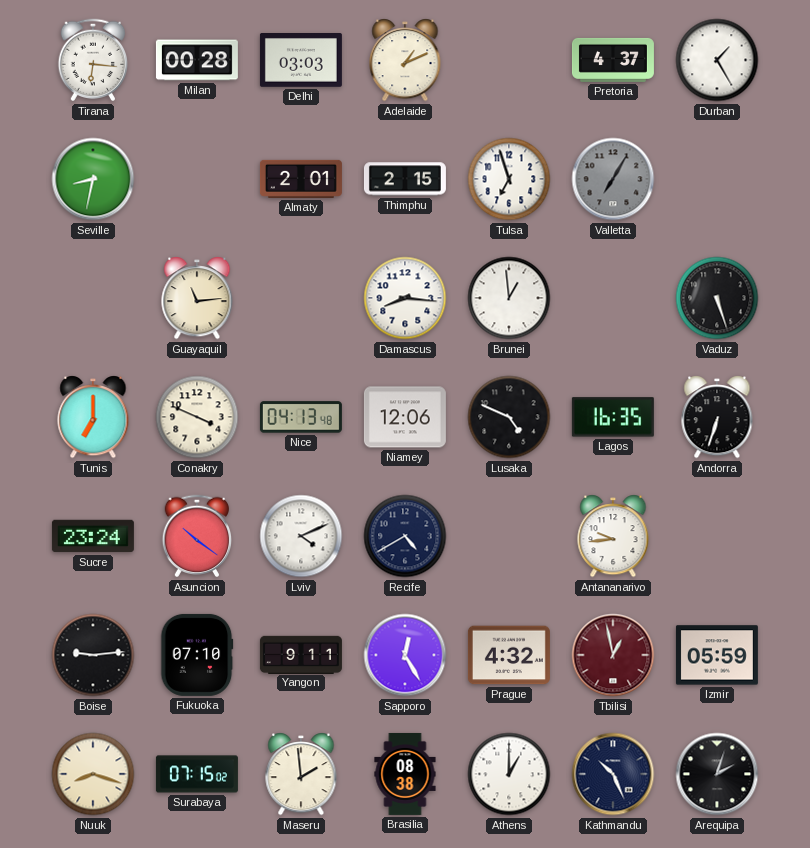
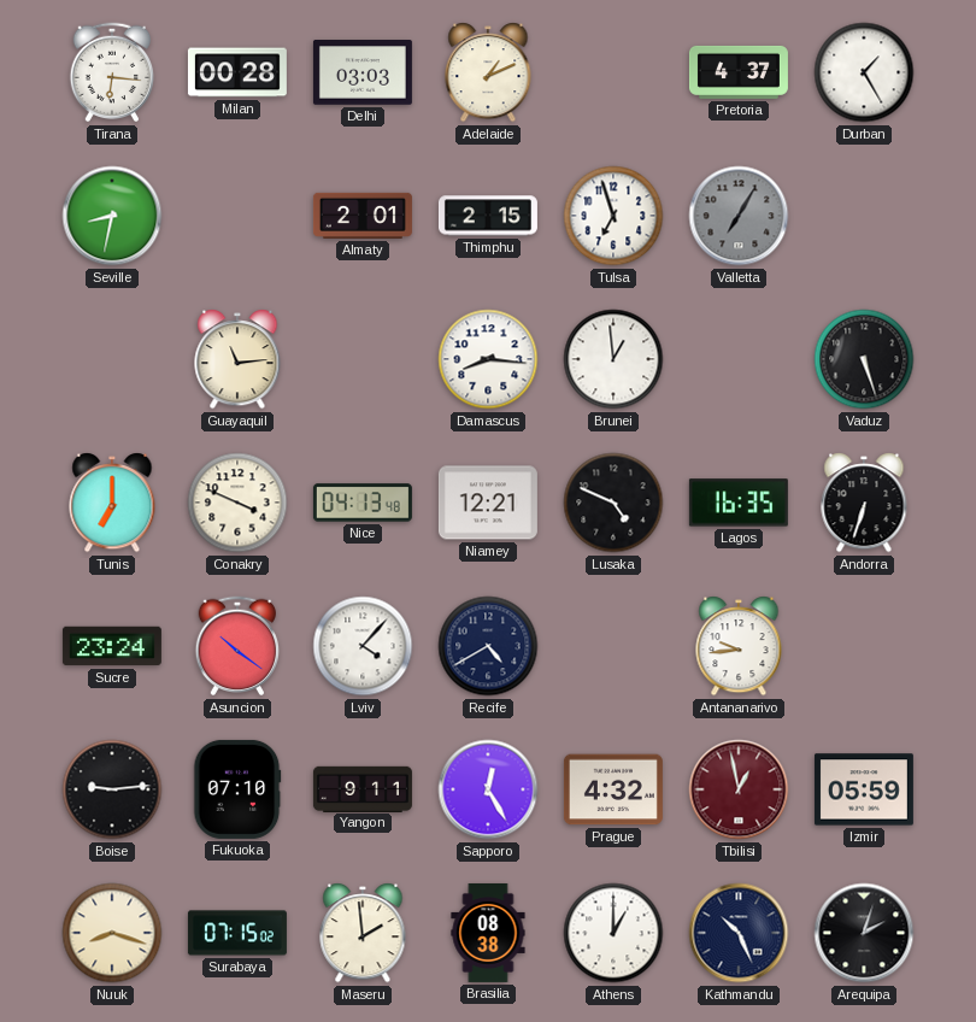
Niamey: 12:06 -> 12:21
Lviv: 4:11 -> 4:07
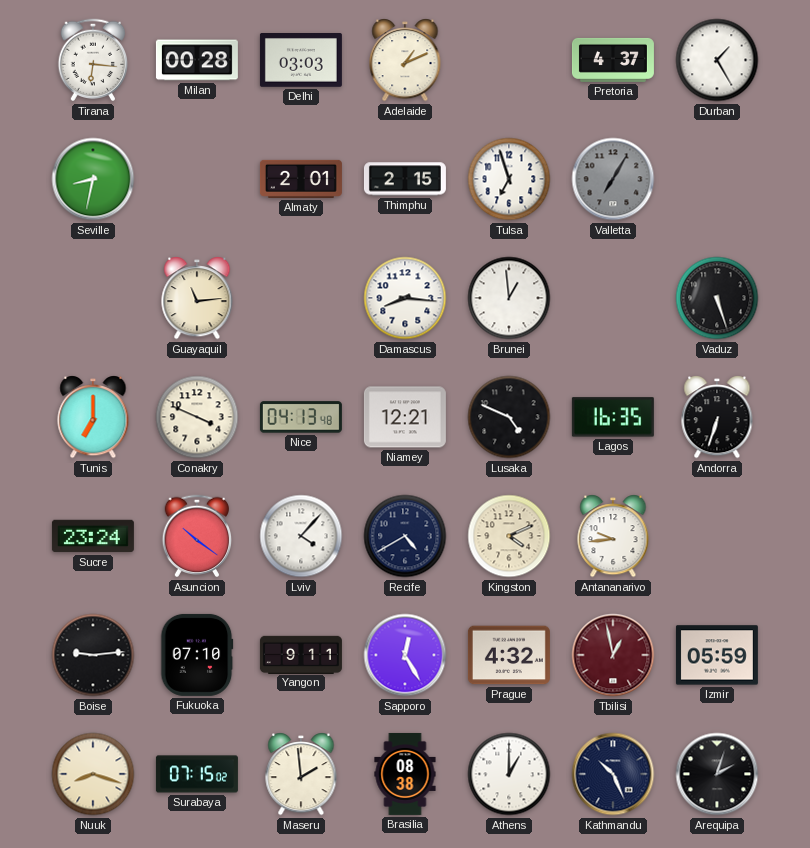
Kingston: none -> 4:11
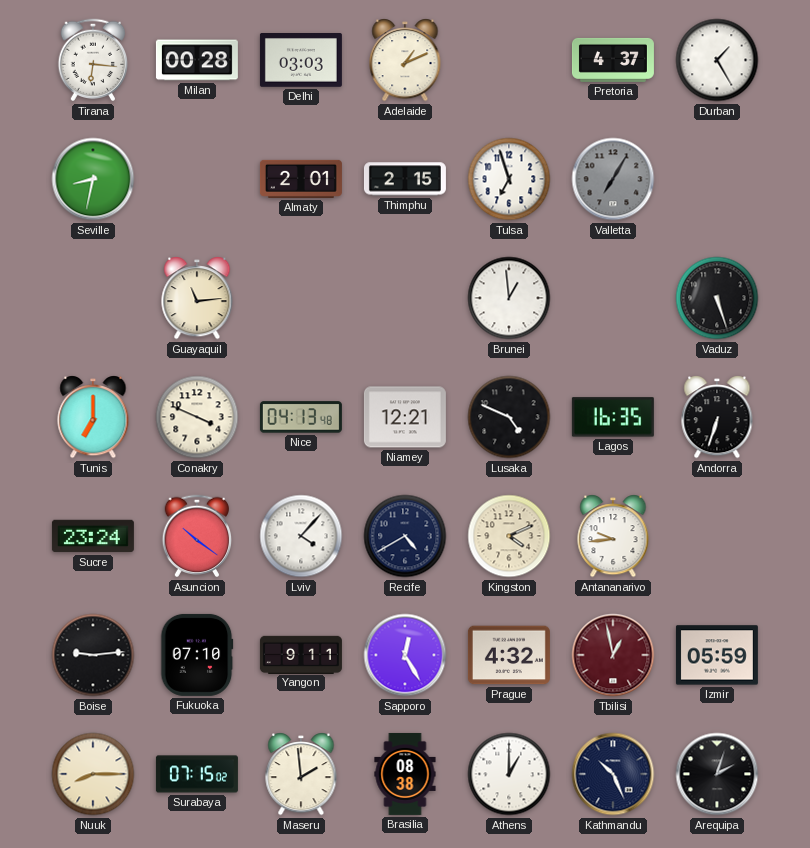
Damascus: 8:16 -> none
Nuuk: 8:18 -> 8:15
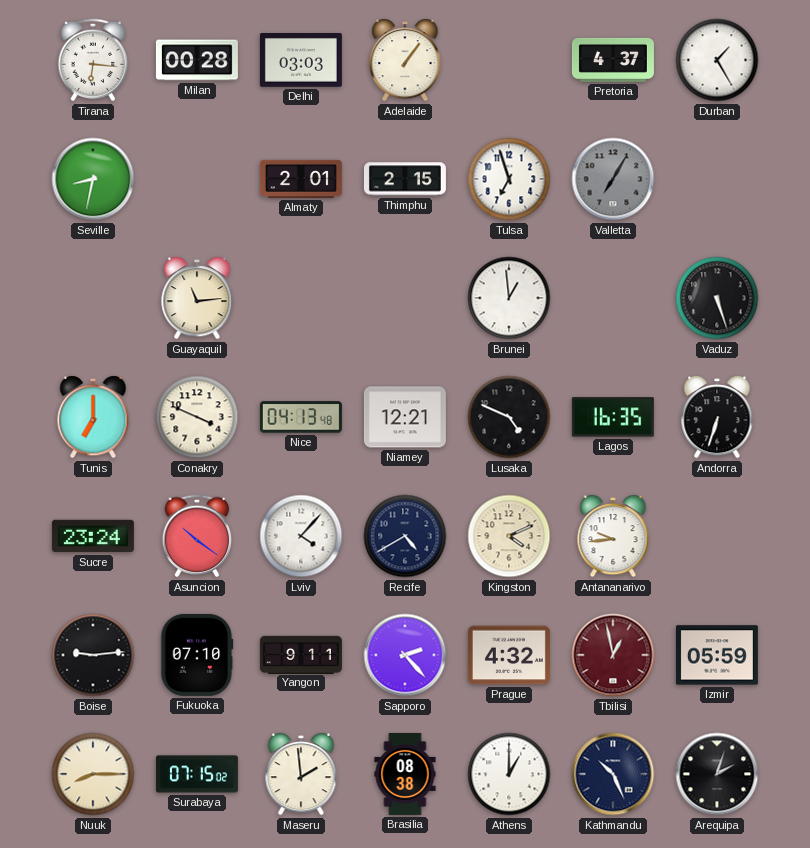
Adelaide: 1:11 -> 1:06
Sapporo: 12:25 -> 2:23
